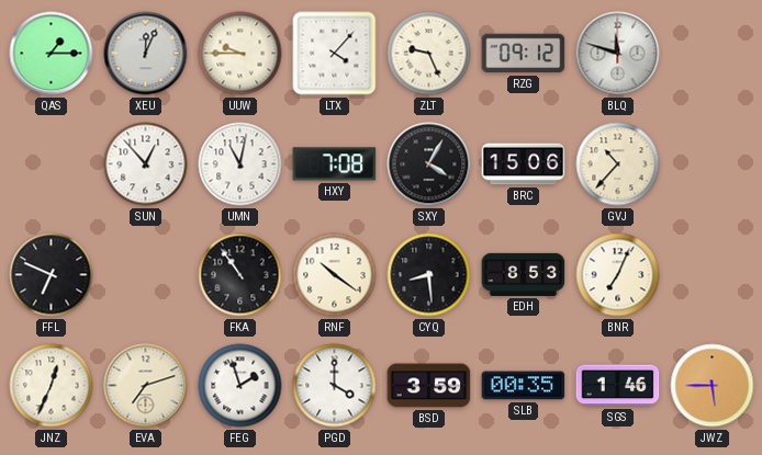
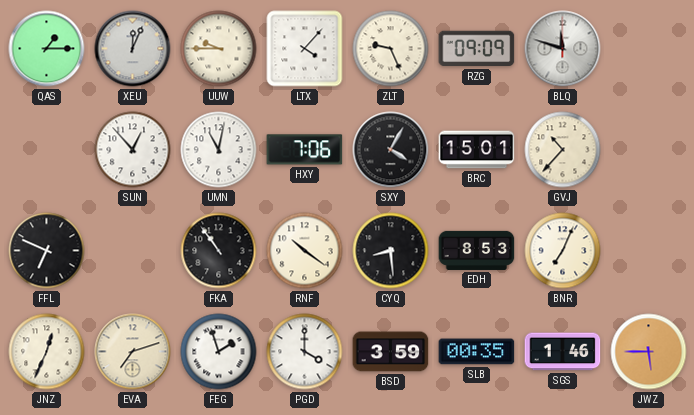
RZG: 09:12 -> 09:09
HXY: 7:08 -> 7:06
BRC: 15:06 -> 15:01
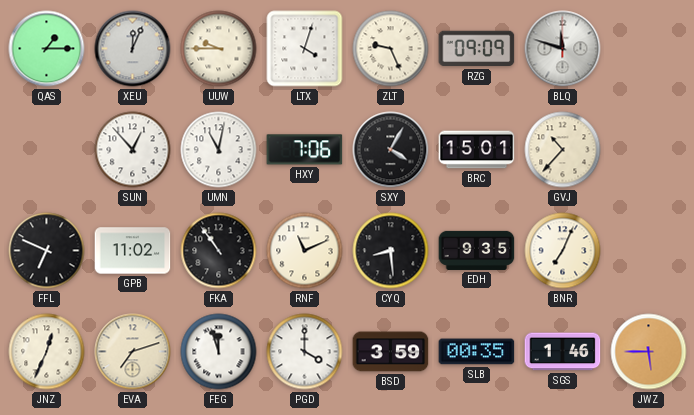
LTX: 4:07 -> 4:03
GPB: none -> 11:02
RNF: 10:21 -> 11:11
EDH: 8:53 -> 9:35
FEG: 1:57 -> 11:57
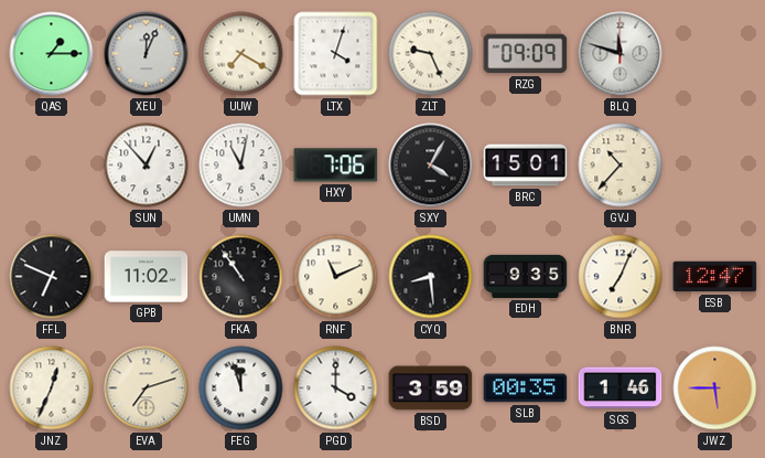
UUW: 9:45 -> 7:20
ESB: none -> 12:47
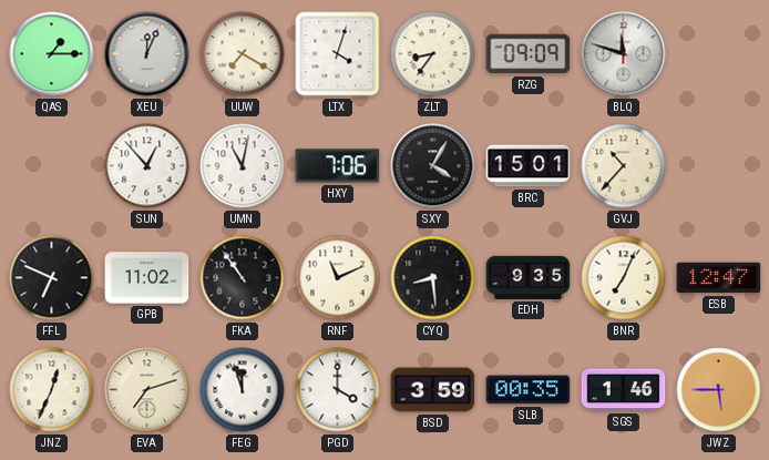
ZLT: 9:26 -> 8:36
